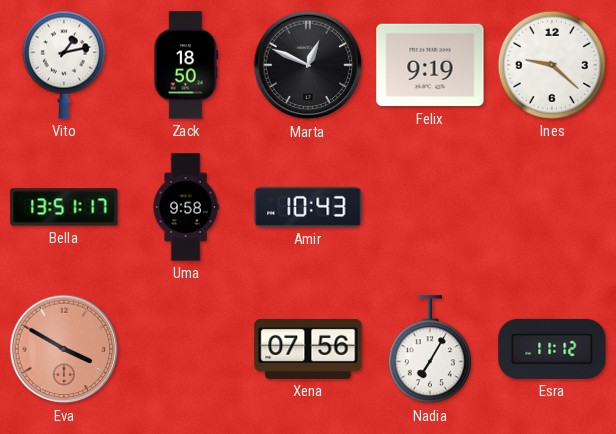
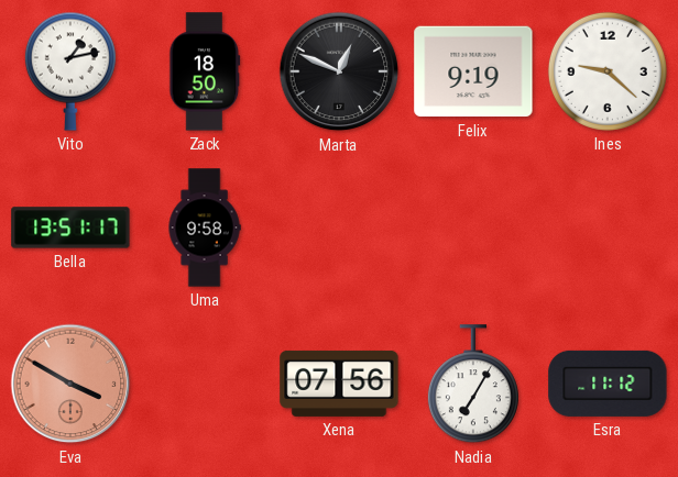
Amir: 10:43 -> none
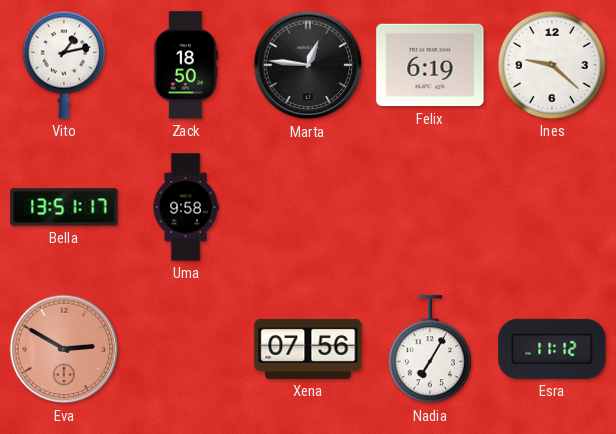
Marta: 12:49 -> 12:46
Felix: 9:19 -> 6:19
Eva: 3:50 -> 2:50
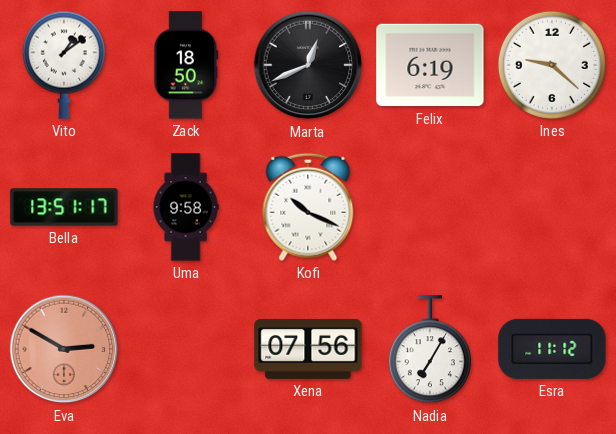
Vito: 1:13 -> 1:09
Marta: 12:46 -> 12:41
Kofi: none -> 10:19
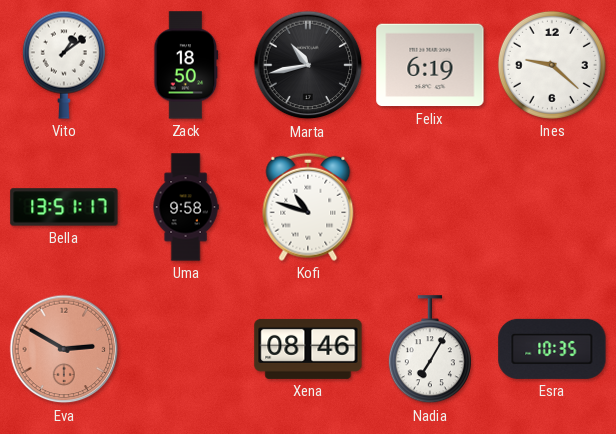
Marta: 12:41 -> 10:43
Kofi: 10:19 -> 10:48
Xena: 07:56 -> 08:46
Esra: 11:12 -> 10:35
